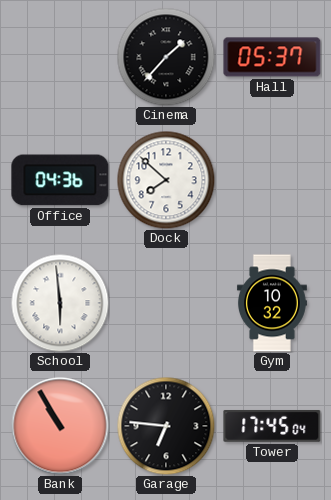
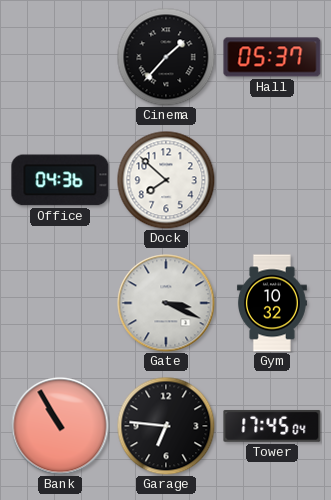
School: 5:59 -> none
Gate: none -> 3:19
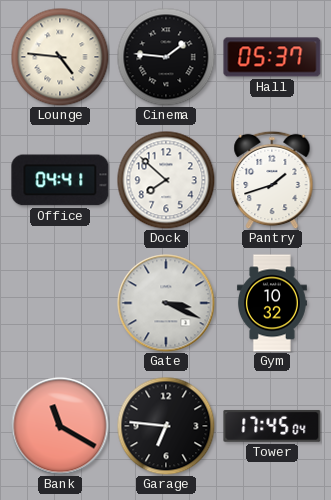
Lounge: none -> 4:46
Cinema: 1:37 -> 1:46
Office: 04:36 -> 04:41
Pantry: none -> 1:42
Bank: 10:55 -> 11:20
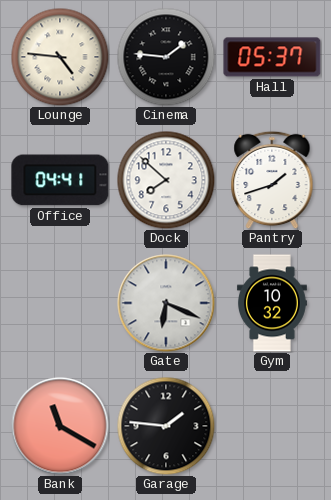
Gate: 3:19 -> 6:19
Garage: 6:46 -> 1:46
Tower: 17:45 -> none
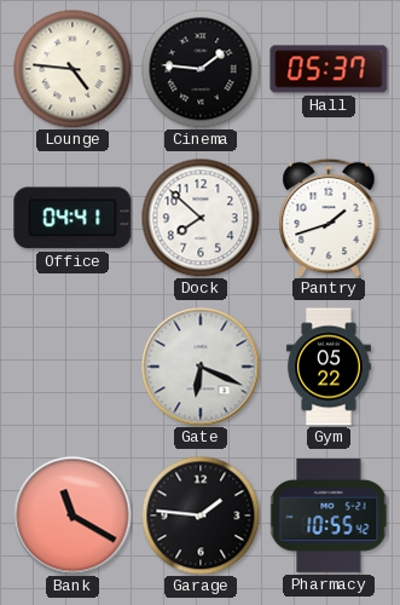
Gym: 10:32 -> 05:22
Pharmacy: none -> 10:55
